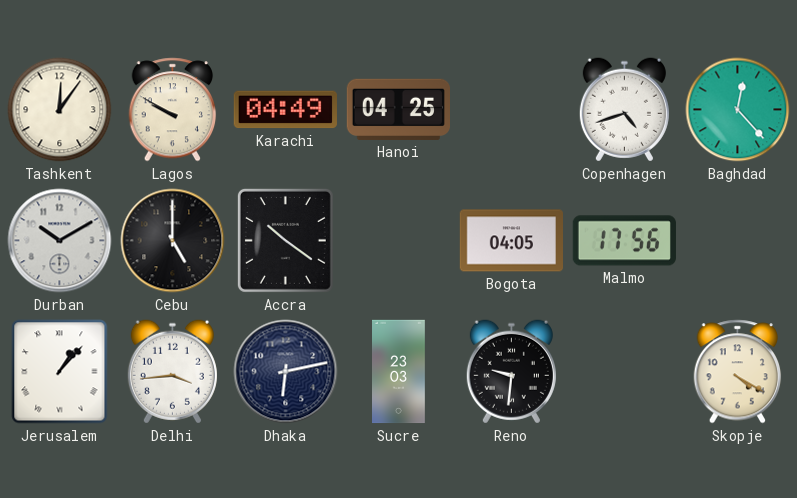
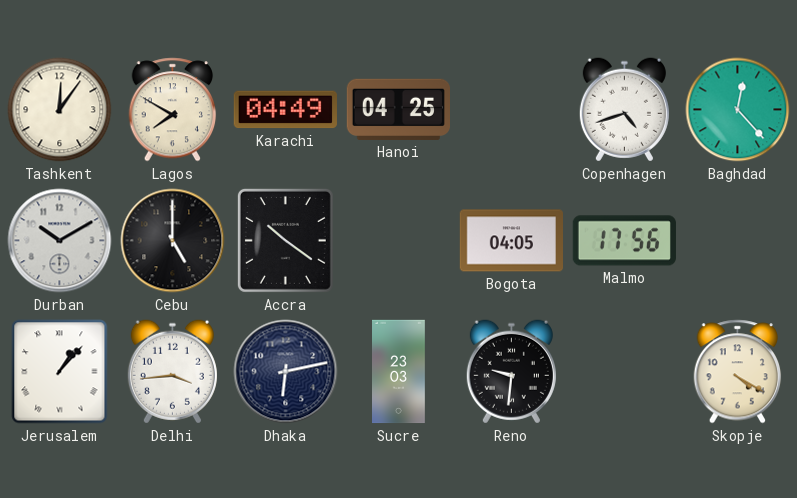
Lagos: 9:50 -> 7:50
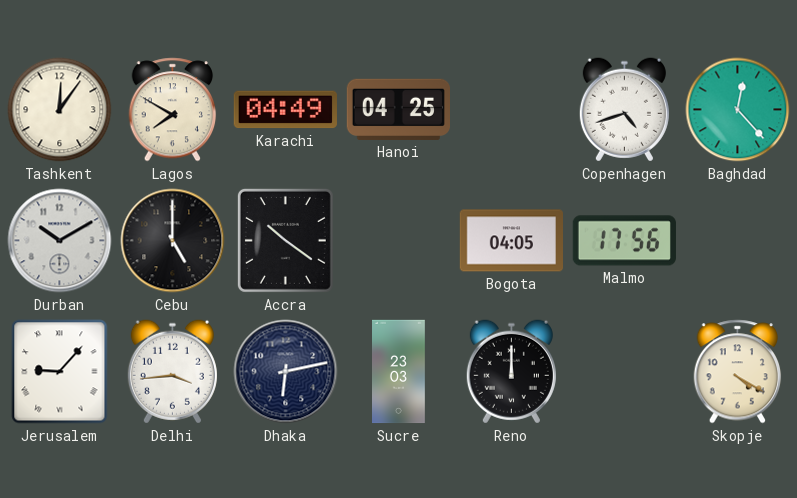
Jerusalem: 1:07 -> 9:07
Reno: 9:31 -> 12:00
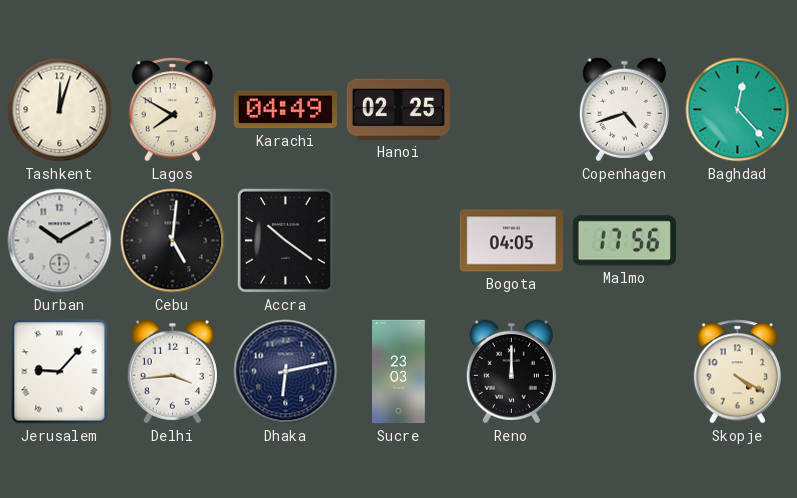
Tashkent: 12:06 -> 12:03
Hanoi: 04:25 -> 02:25
Cebu: 5:00 -> 5:01
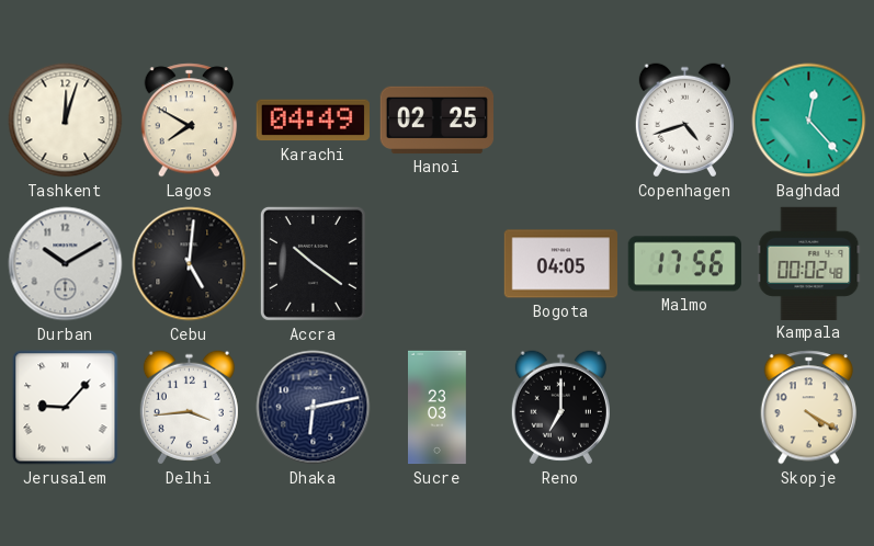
Kampala: none -> 00:02
Reno: 12:00 -> 7:00
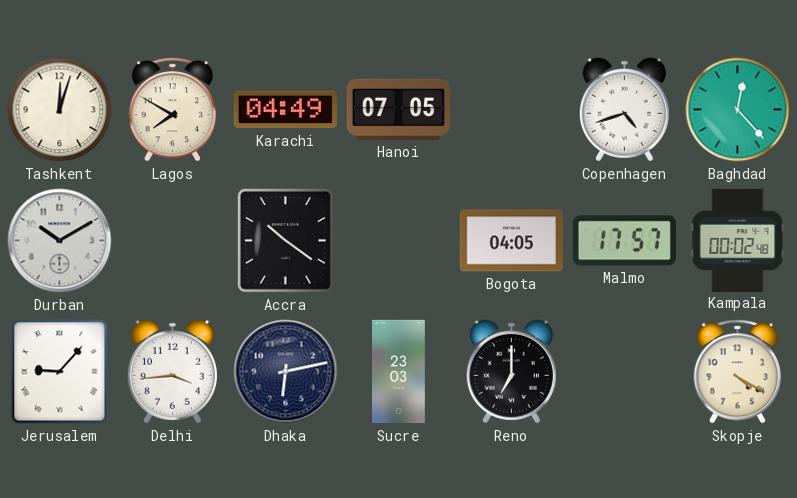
Hanoi: 02:25 -> 07:05
Cebu: 5:01 -> none
Malmo: 17:56 -> 17:57
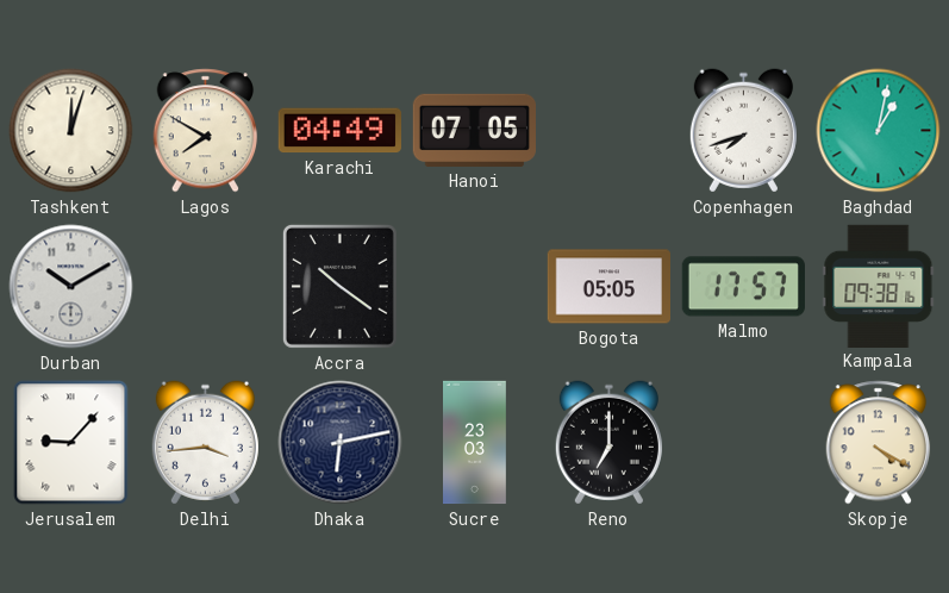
Copenhagen: 4:42 -> 7:42
Baghdad: 12:23 -> 1:02
Bogota: 04:05 -> 05:05
Kampala: 00:02 -> 09:38
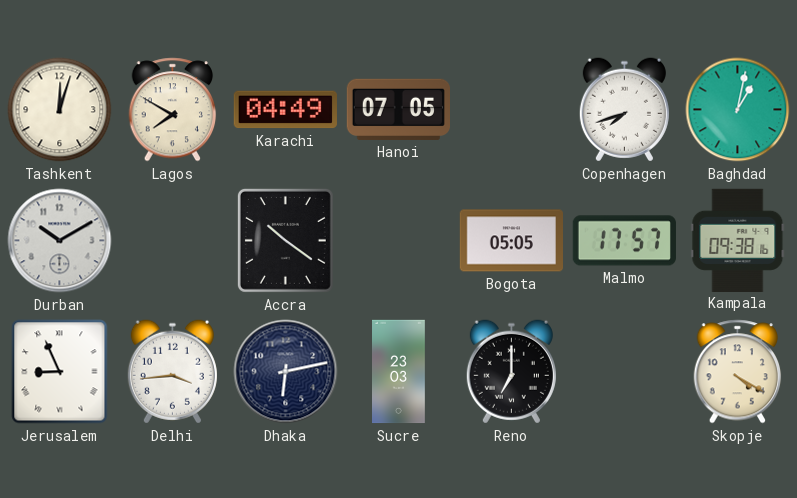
Jerusalem: 9:07 -> 8:56
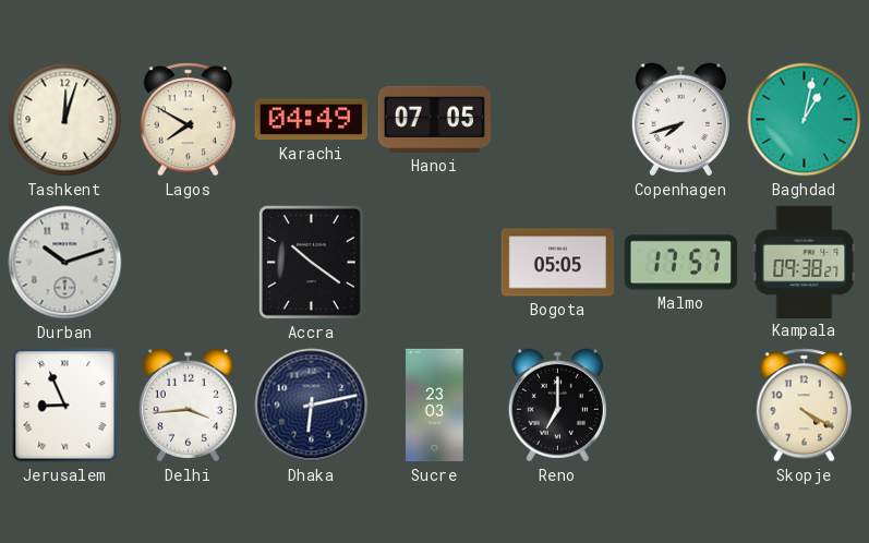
Durban: 10:10 -> 10:12
Kampala: 09:38:16 -> 09:38:27
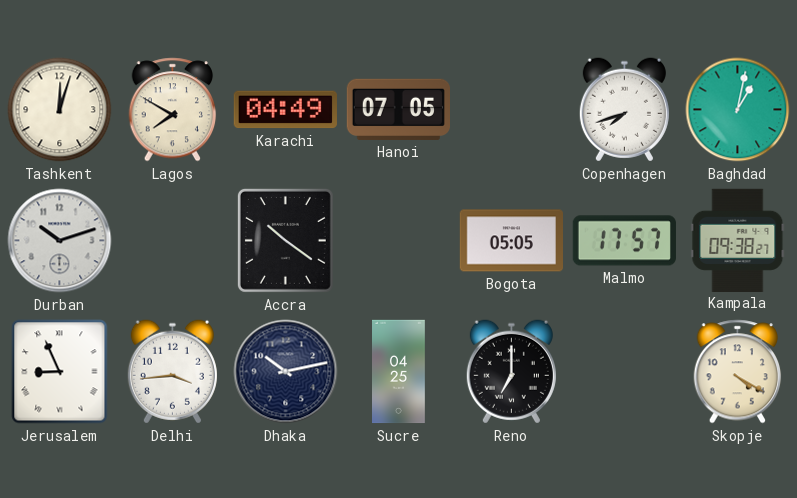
Dhaka: 6:13 -> 10:13
Sucre: 23:03 -> 04:25
